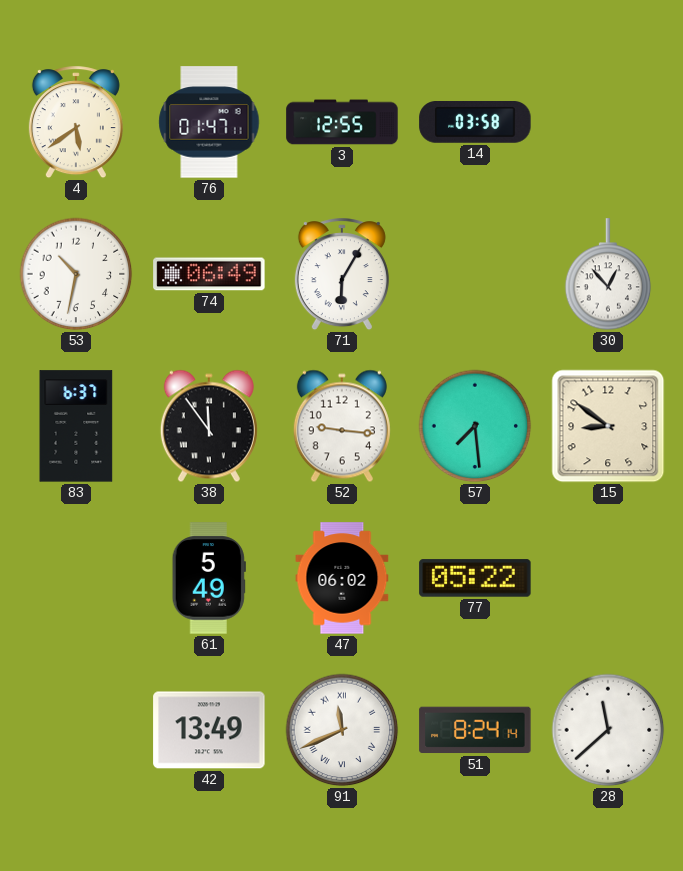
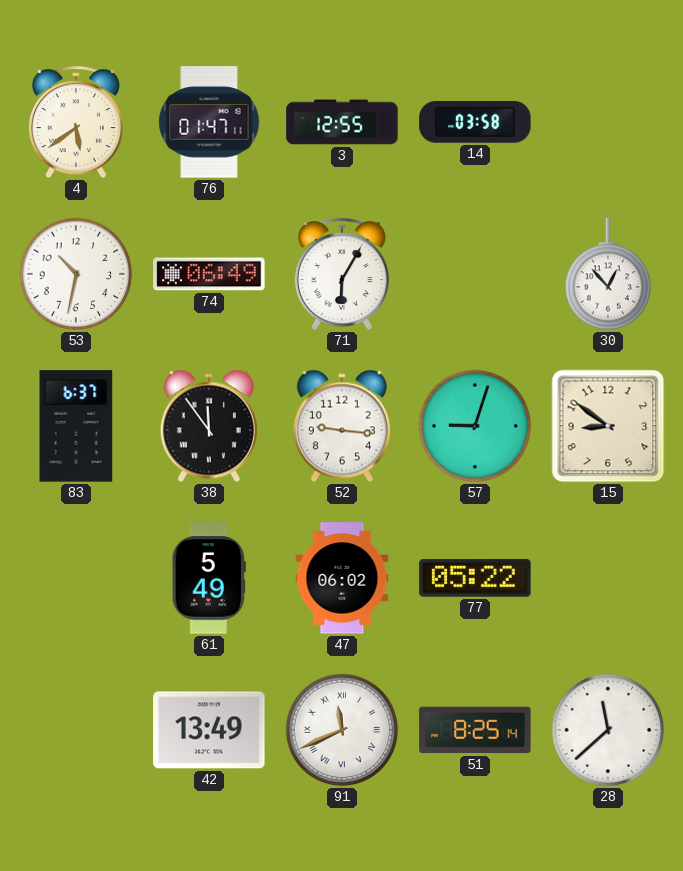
57: 7:29 -> 9:03
51: 8:24 -> 8:25
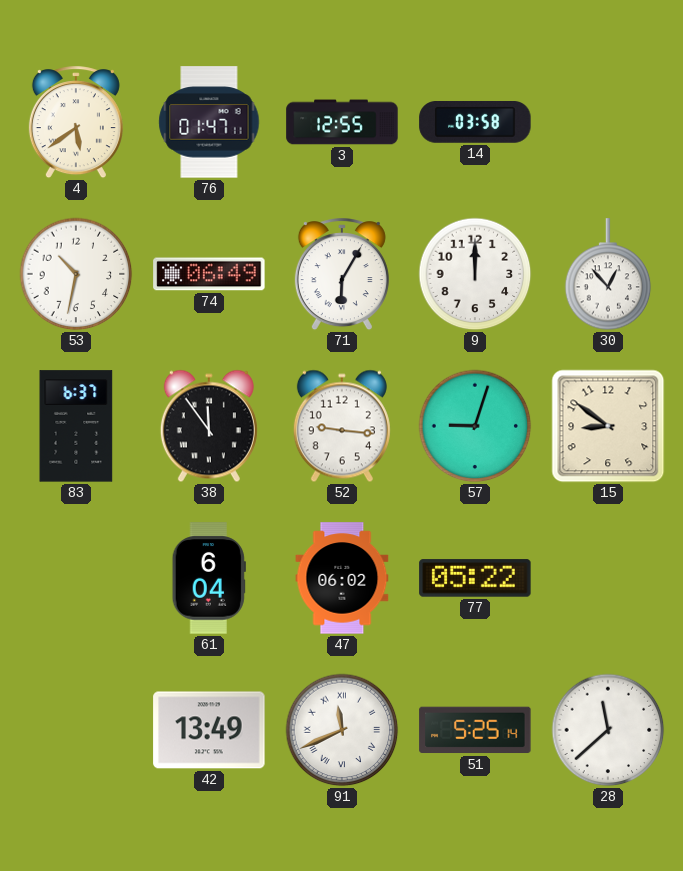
9: none -> 12:00
61: 5:49 -> 6:04
51: 8:25 -> 5:25
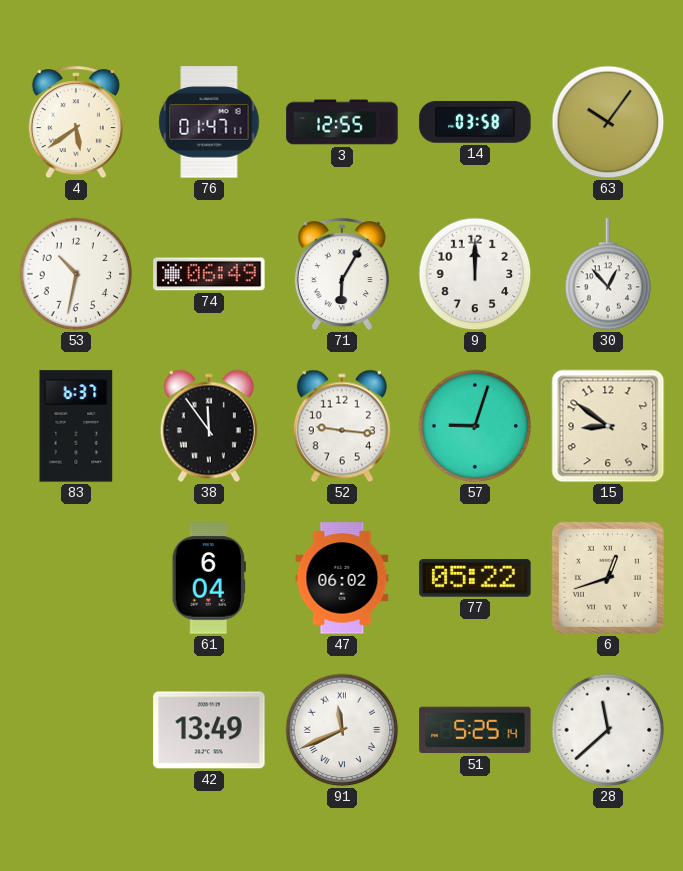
63: none -> 10:06
6: none -> 12:42
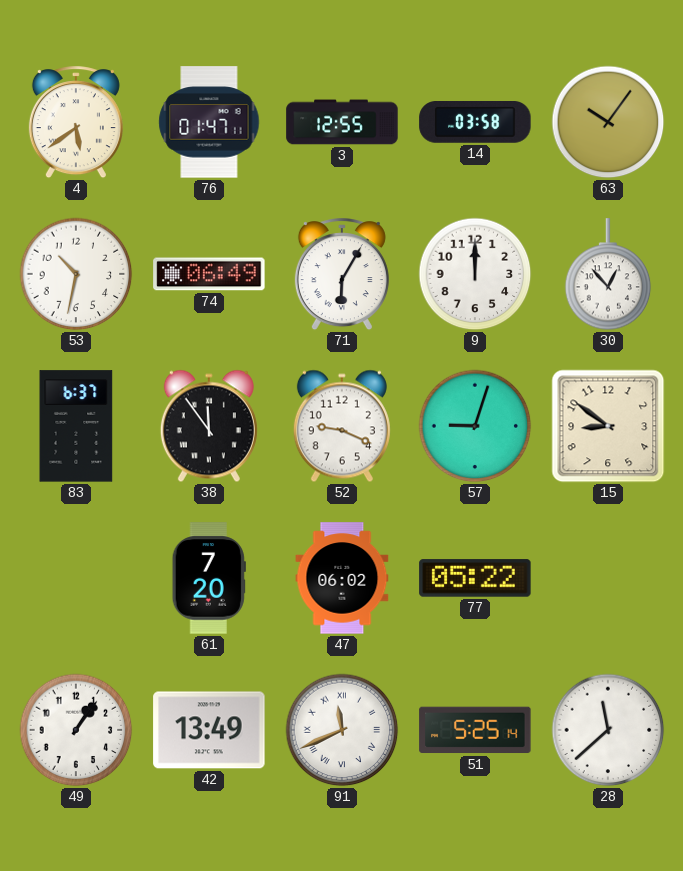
52: 9:16 -> 9:19
61: 6:04 -> 7:20
6: 12:42 -> none
49: none -> 1:06
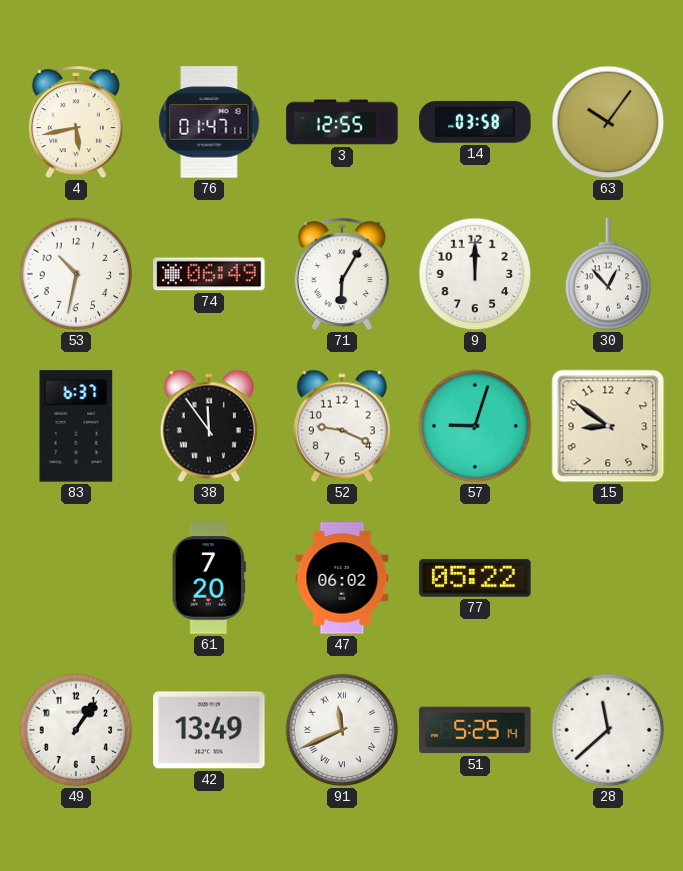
4: 5:39 -> 5:43
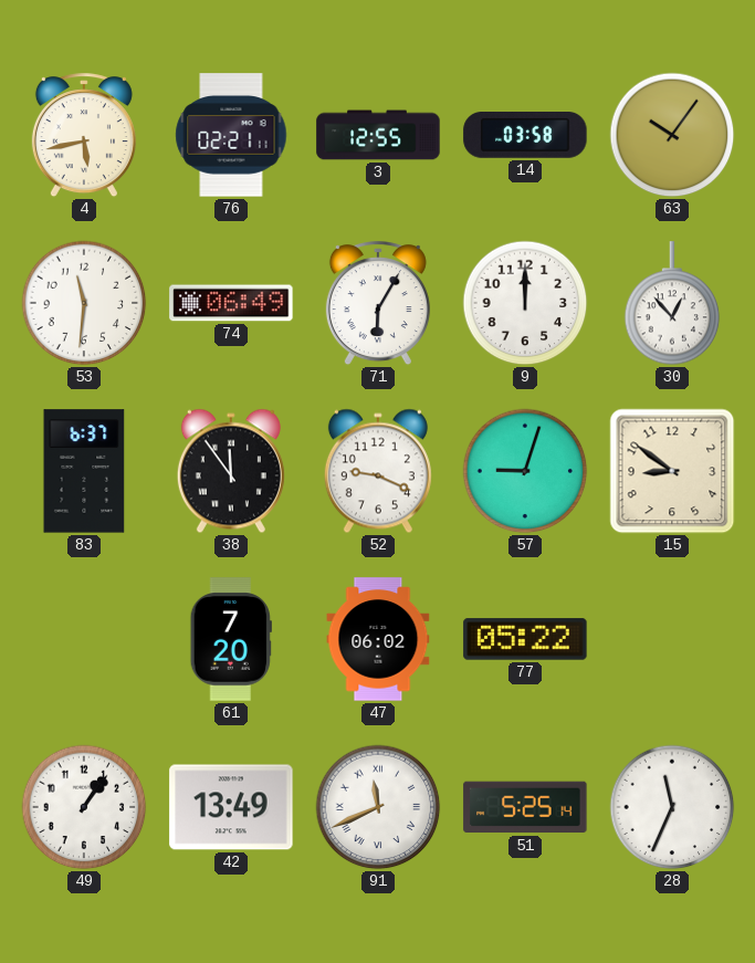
76: 01:47 -> 02:21
53: 10:32 -> 11:31
28: 11:38 -> 11:34
